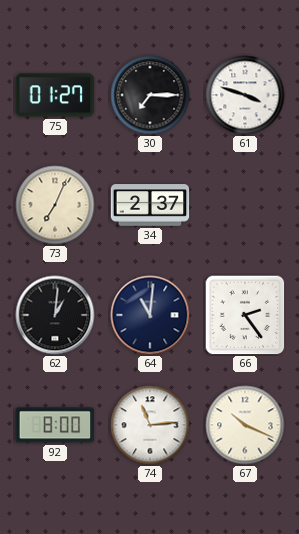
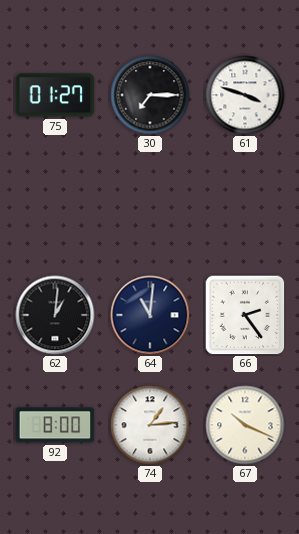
73: 7:04 -> none
34: 2:37 -> none
74: 11:14 -> 1:14
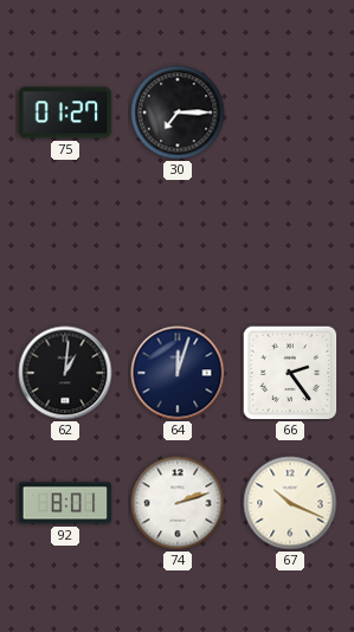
61: 3:48 -> none
64: 11:01 -> 12:03
92: 8:00 -> 8:01
74: 1:14 -> 2:12
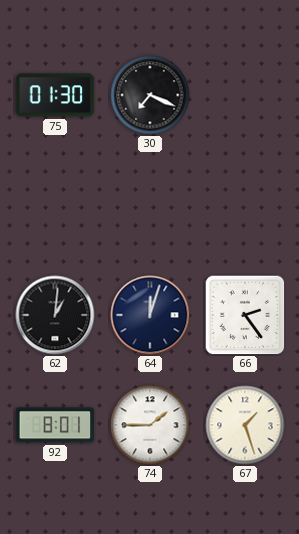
75: 01:27 -> 01:30
30: 7:15 -> 7:19
74: 2:12 -> 1:45
67: 10:19 -> 1:27
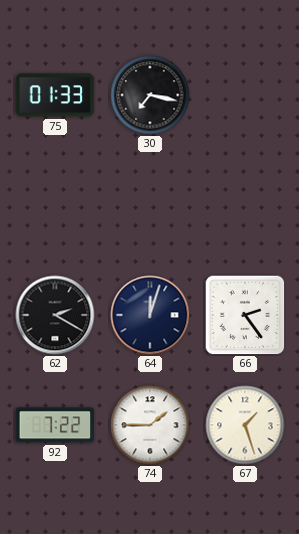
75: 01:30 -> 01:33
30: 7:19 -> 7:17
62: 1:01 -> 2:20
92: 8:01 -> 7:22
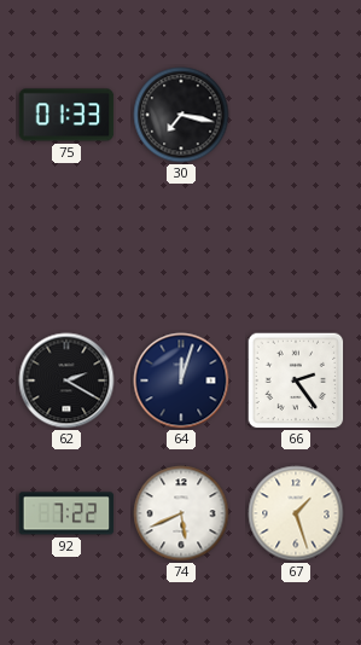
74: 1:45 -> 5:41
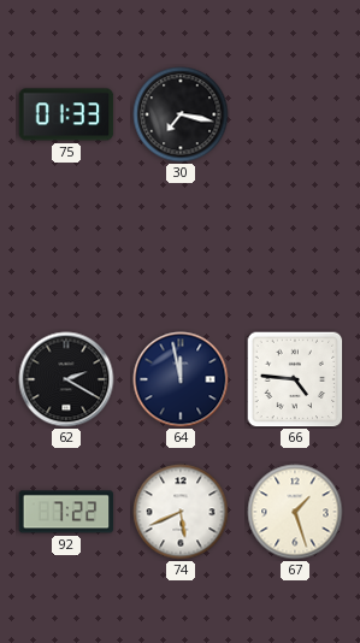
64: 12:03 -> 11:58
66: 2:24 -> 4:46
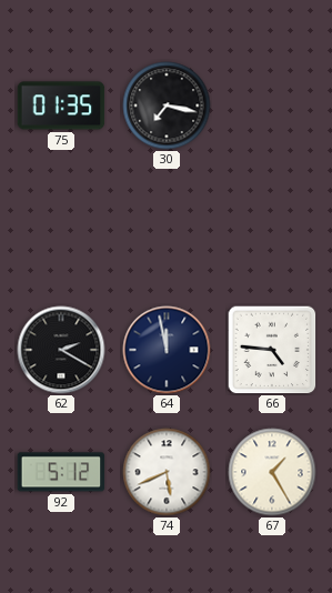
75: 01:33 -> 01:35
92: 7:22 -> 5:12
67: 1:27 -> 1:25
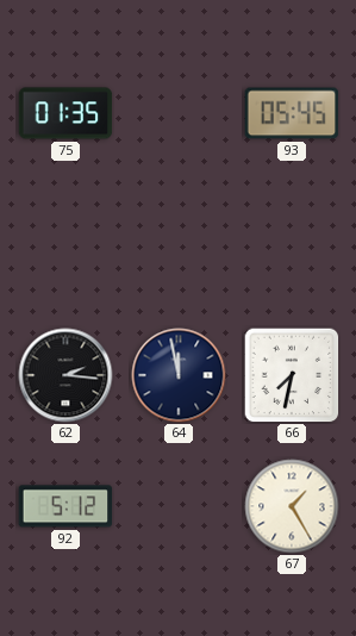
30: 7:17 -> none
93: none -> 05:45
62: 2:20 -> 2:16
66: 4:46 -> 7:32
74: 5:41 -> none
